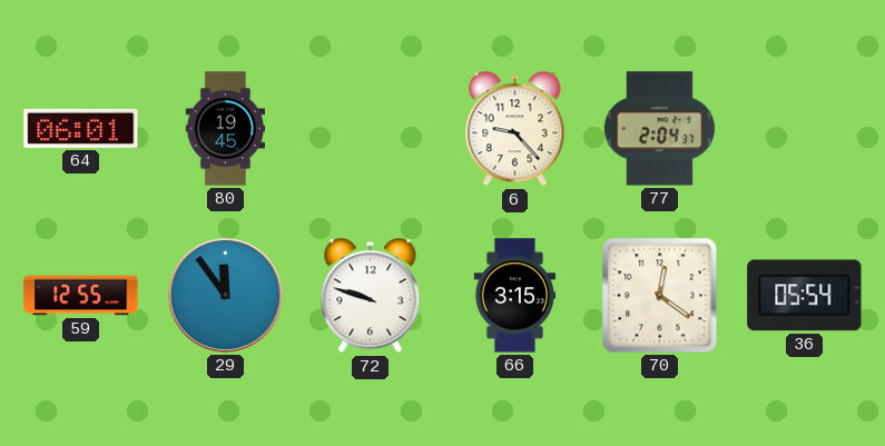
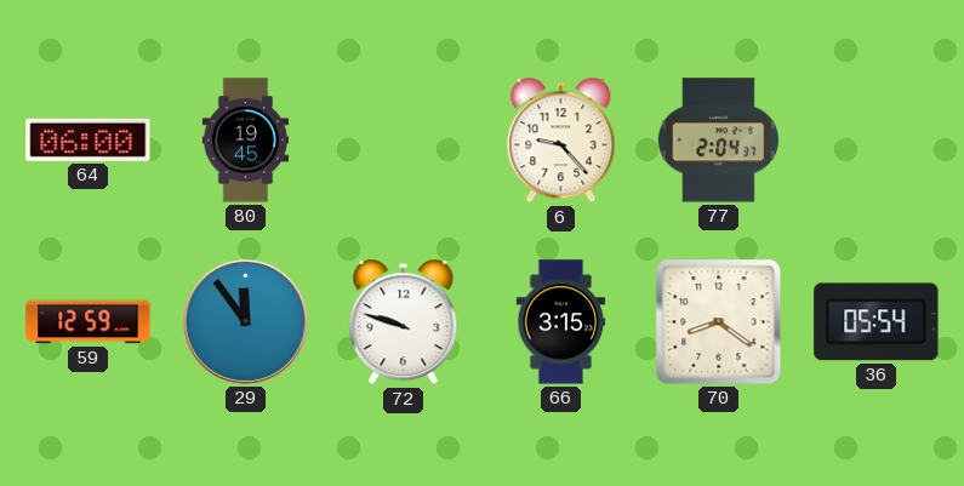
64: 06:01 -> 06:00
59: 12:55 -> 12:59
70: 12:21 -> 8:21
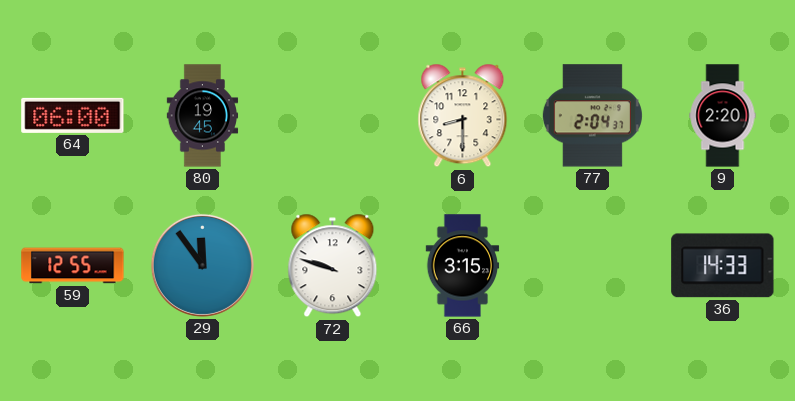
6: 9:23 -> 8:30
9: none -> 2:20
59: 12:59 -> 12:55
70: 8:21 -> none
36: 05:54 -> 14:33
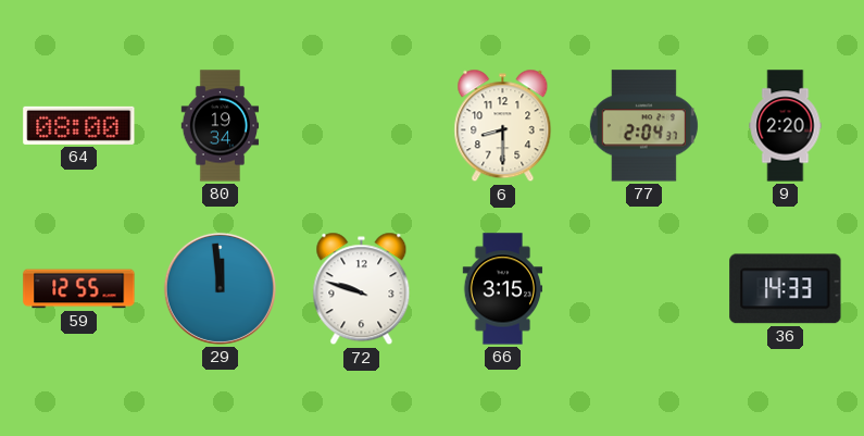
64: 06:00 -> 08:00
80: 19:45 -> 19:34
29: 11:54 -> 11:59
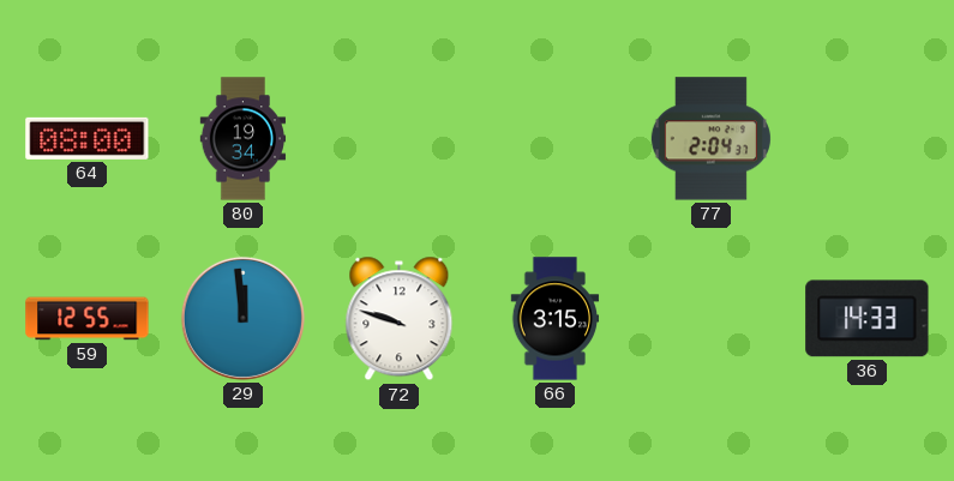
6: 8:30 -> none
9: 2:20 -> none
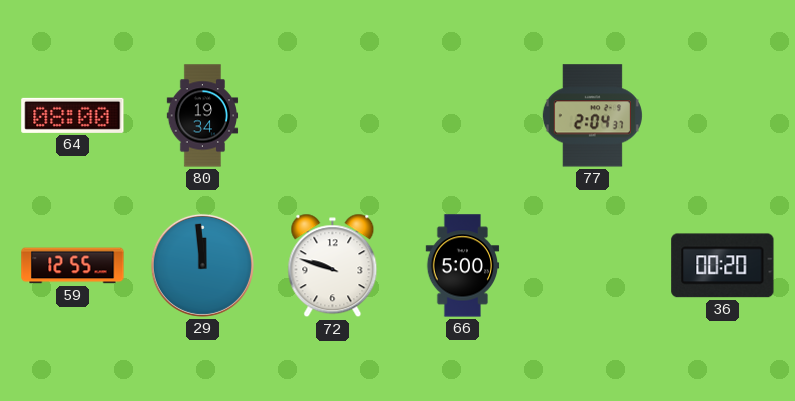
66: 3:15 -> 5:00
36: 14:33 -> 00:20
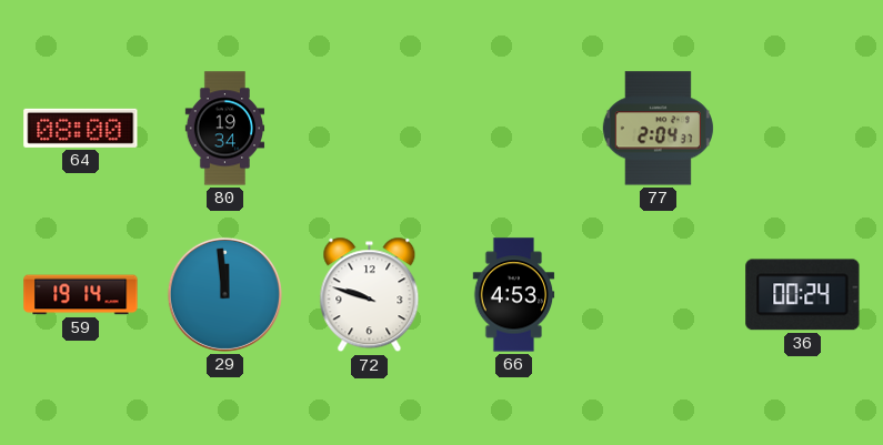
59: 12:55 -> 19:14
66: 5:00 -> 4:53
36: 00:20 -> 00:24
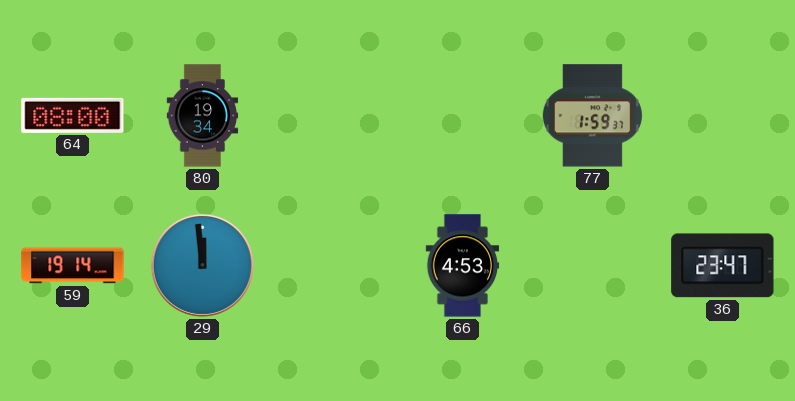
77: 2:04 -> 1:59
72: 9:48 -> none
36: 00:24 -> 23:47
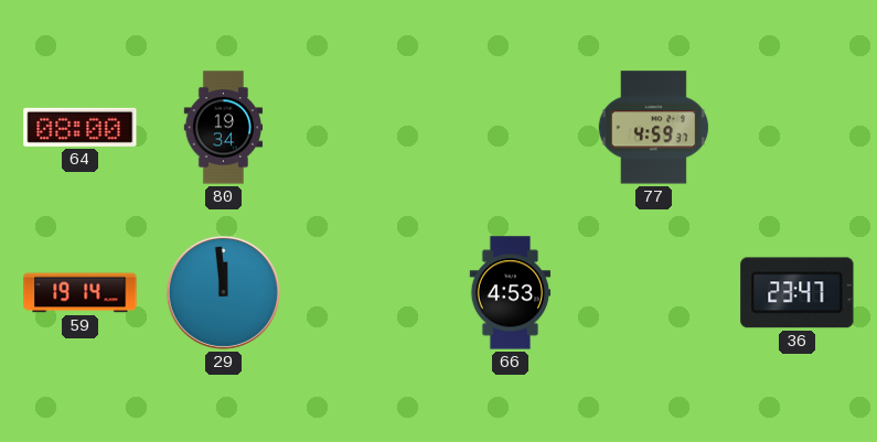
77: 1:59 -> 4:59
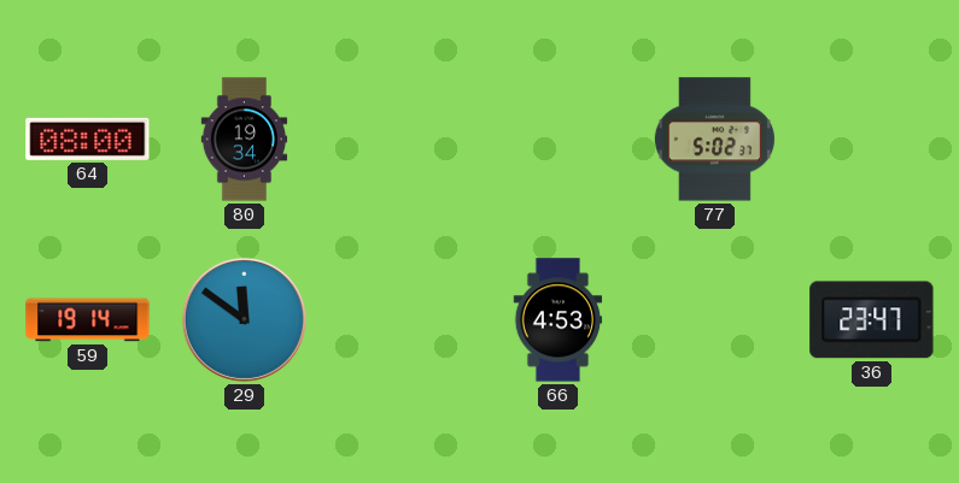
77: 4:59 -> 5:02
29: 11:59 -> 11:51
